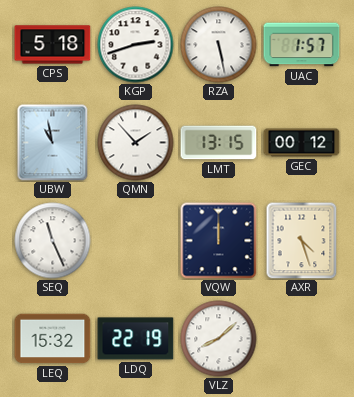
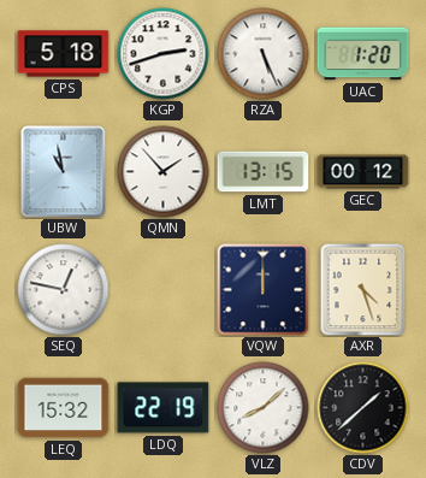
RZA: 5:28 -> 5:26
UAC: 1:57 -> 1:20
SEQ: 11:26 -> 12:47
CDV: none -> 1:38
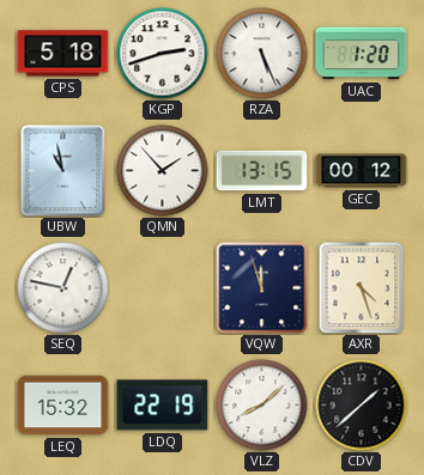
VQW: 12:00 -> 11:57
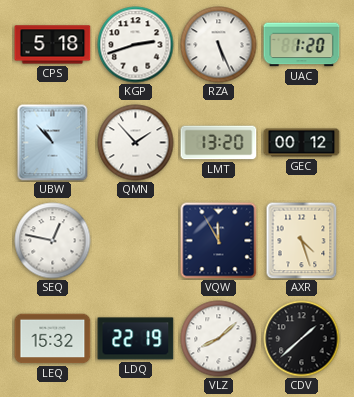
UBW: 10:58 -> 10:53
LMT: 13:15 -> 13:20
VQW: 11:57 -> 11:55
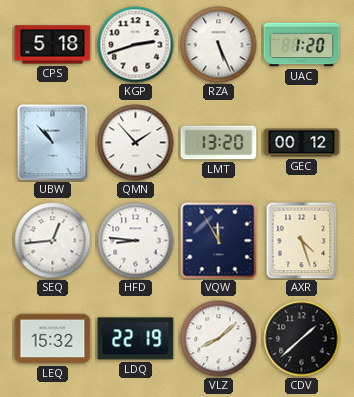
SEQ: 12:47 -> 12:44
HFD: none -> 8:46
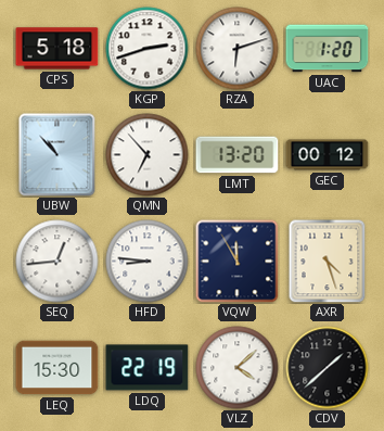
RZA: 5:26 -> 6:12
QMN: 1:53 -> 6:53
LEQ: 15:32 -> 15:30
VLZ: 8:08 -> 4:08
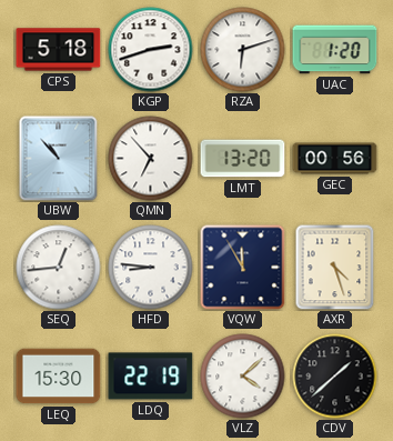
GEC: 00:12 -> 00:56
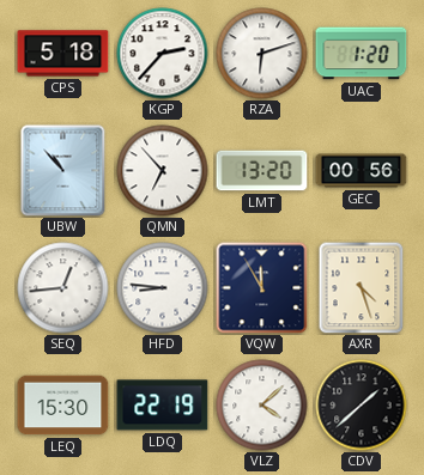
KGP: 2:42 -> 2:37
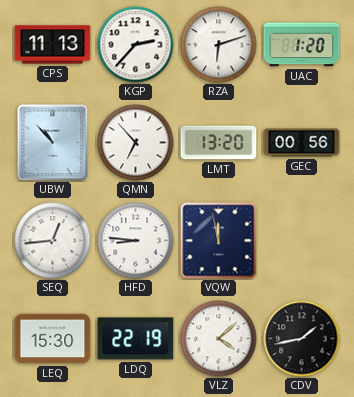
CPS: 5:18 -> 11:13
VQW: 11:55 -> 11:58
AXR: 4:27 -> none
CDV: 1:38 -> 1:43
